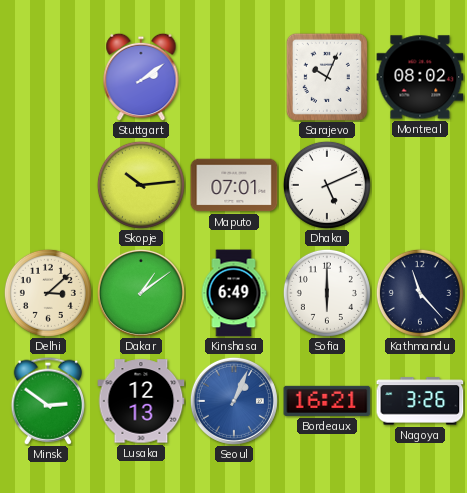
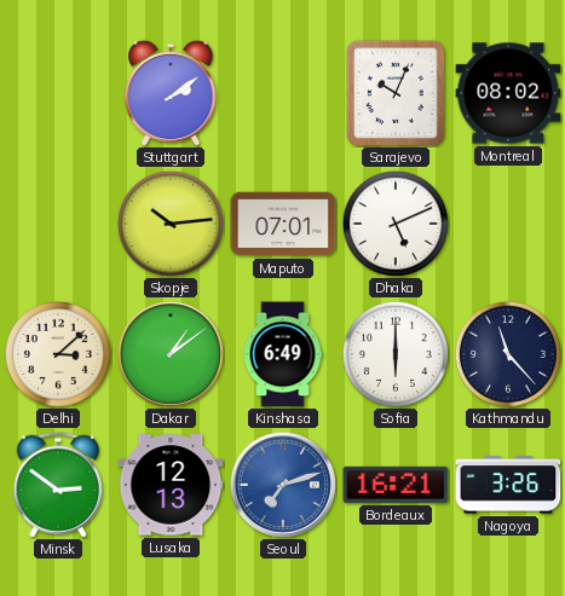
Seoul: 1:04 -> 7:12
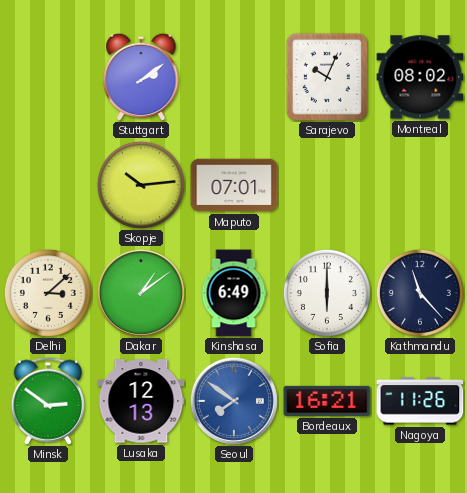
Dhaka: 5:11 -> none
Seoul: 7:12 -> 7:51
Nagoya: 3:26 -> 11:26
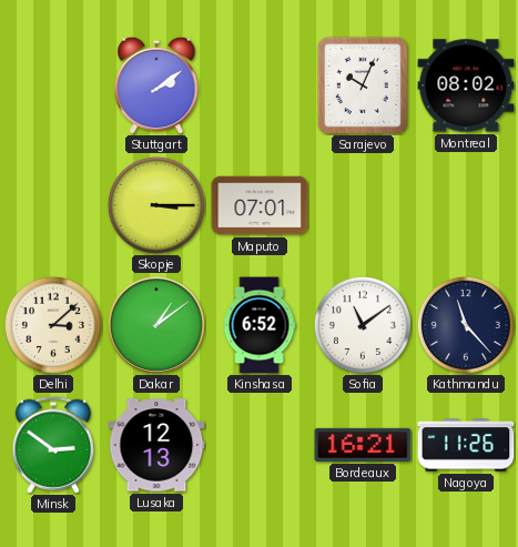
Skopje: 10:14 -> 3:15
Kinshasa: 6:49 -> 6:52
Sofia: 6:00 -> 11:09
Seoul: 7:51 -> none
